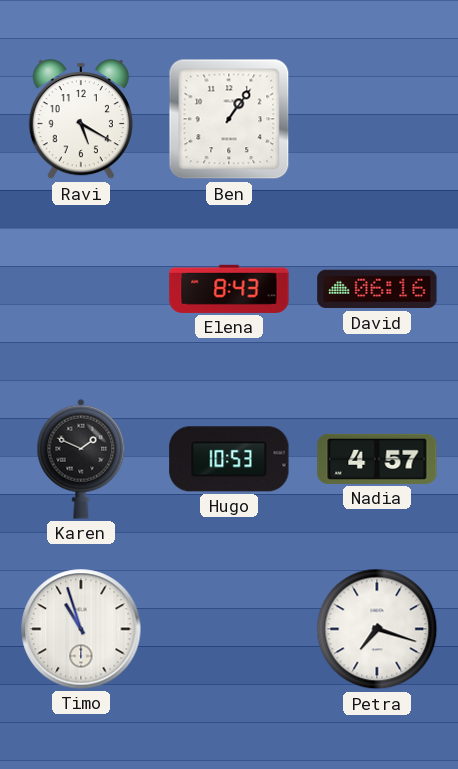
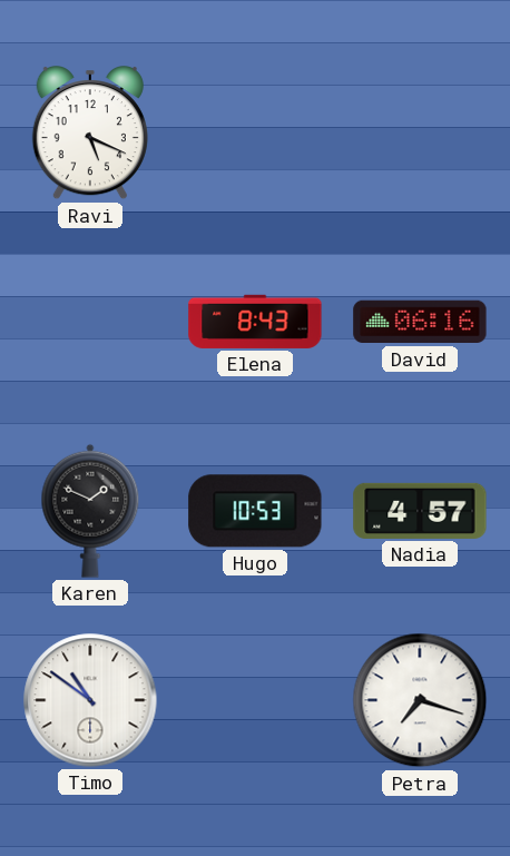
Ravi: 5:20 -> 5:19
Ben: 1:06 -> none
Timo: 10:57 -> 10:51
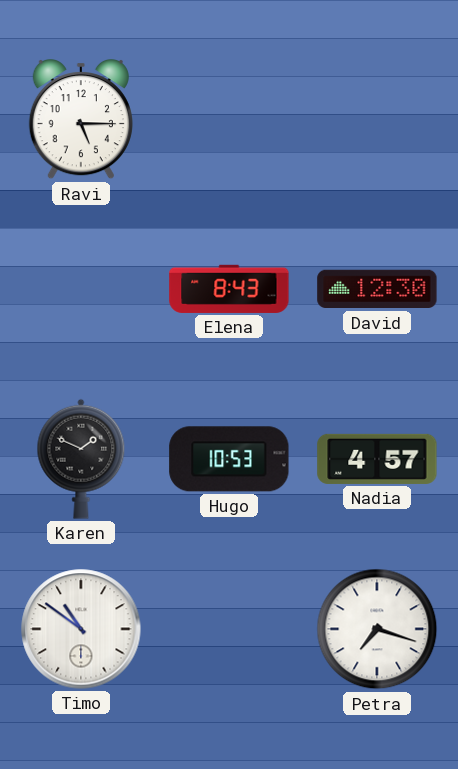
Ravi: 5:19 -> 5:15
David: 06:16 -> 12:30
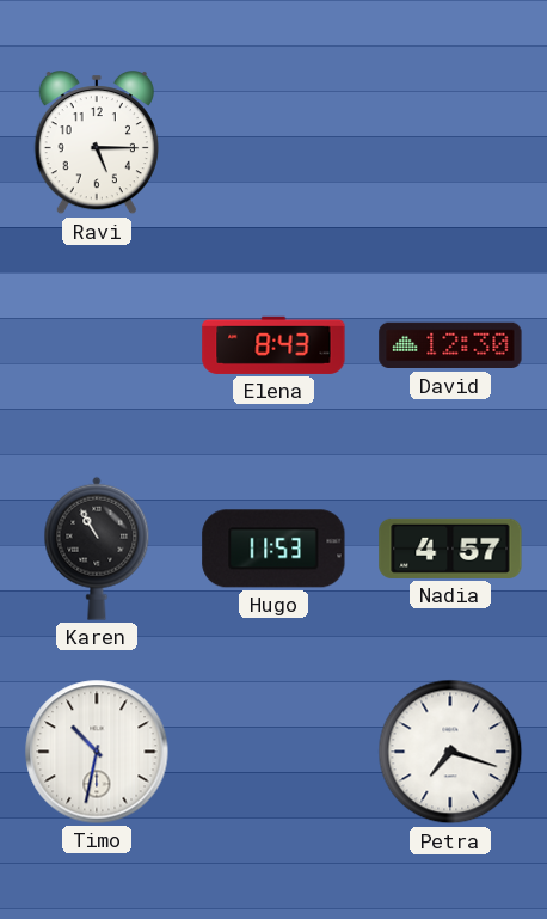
Karen: 1:49 -> 10:55
Hugo: 10:53 -> 11:53
Timo: 10:51 -> 10:32
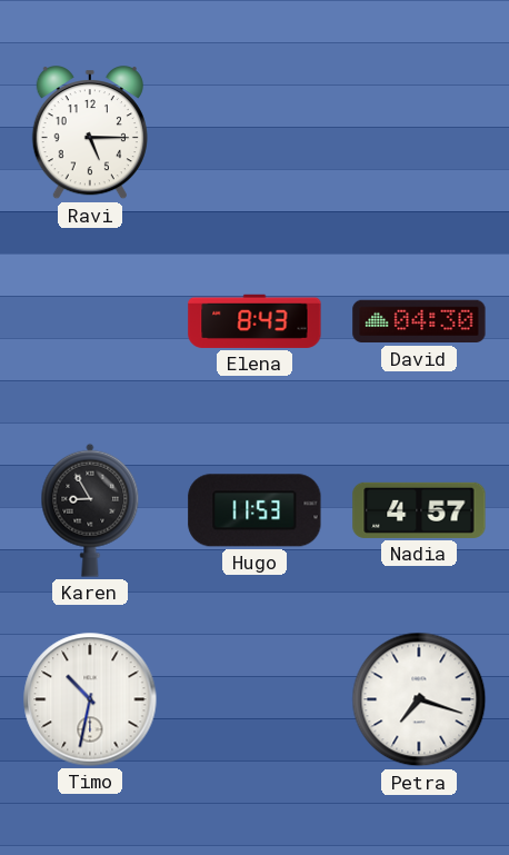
David: 12:30 -> 04:30
Karen: 10:55 -> 8:55
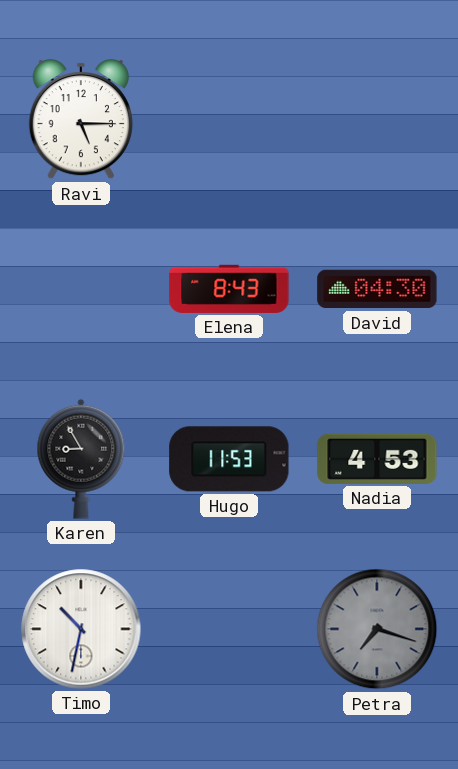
Nadia: 4:57 -> 4:53
Petra dial: white -> grey
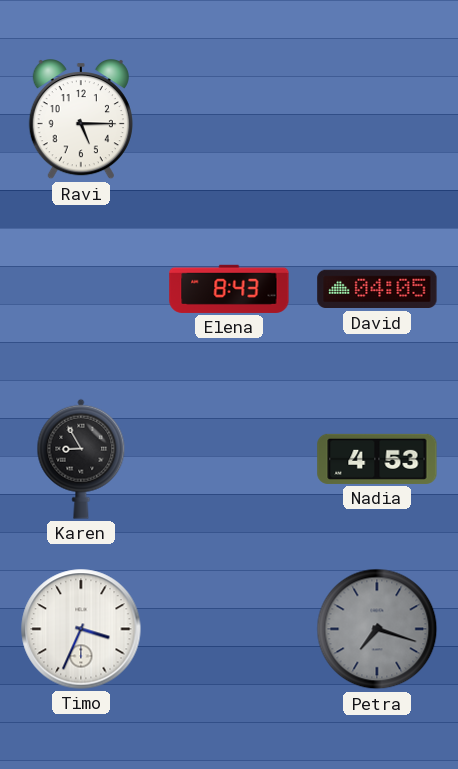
David: 04:30 -> 04:05
Hugo: 11:53 -> none
Timo: 10:32 -> 3:34
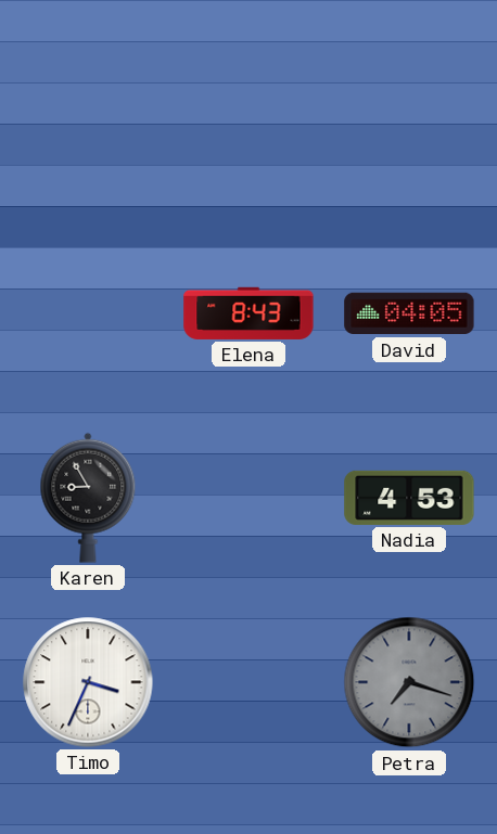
Ravi: 5:15 -> none
